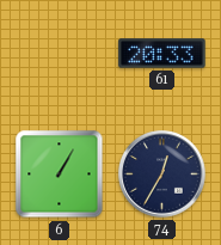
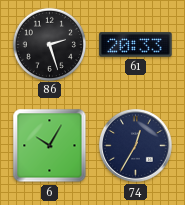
86: none -> 2:27
6: 1:05 -> 10:05
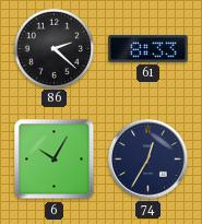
86: 2:27 -> 2:22
61: 20:33 -> 8:33
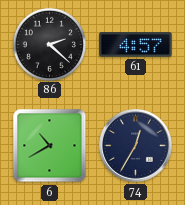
61: 8:33 -> 4:57
6: 10:05 -> 10:40
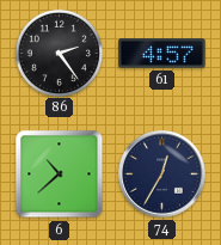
86: 2:22 -> 2:24
6: 10:40 -> 10:38
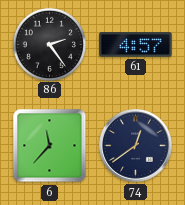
6: 10:38 -> 11:37
74: 12:35 -> 12:39
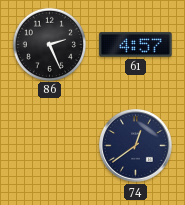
86: 2:24 -> 2:26
6: 11:37 -> none
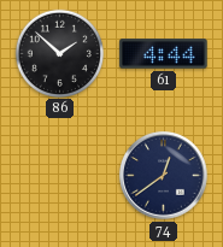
86: 2:26 -> 1:52
61: 4:57 -> 4:44
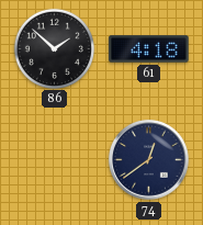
61: 4:44 -> 4:18
